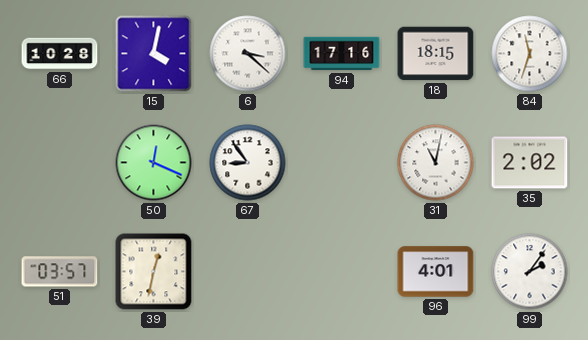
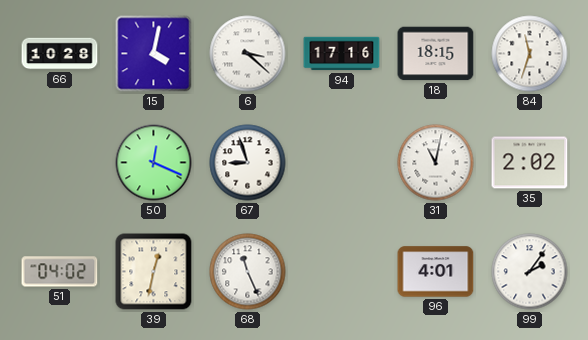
67: 8:54 -> 8:57
51: 03:57 -> 04:02
68: none -> 11:26
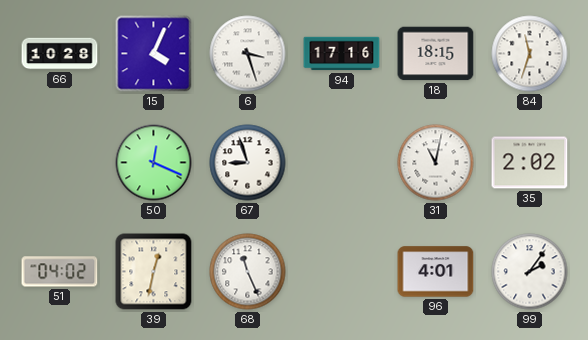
15: 4:02 -> 4:04
6: 3:22 -> 3:27
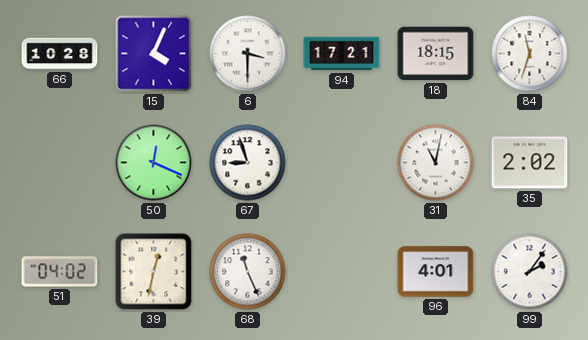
6: 3:27 -> 3:30
94: 17:16 -> 17:21
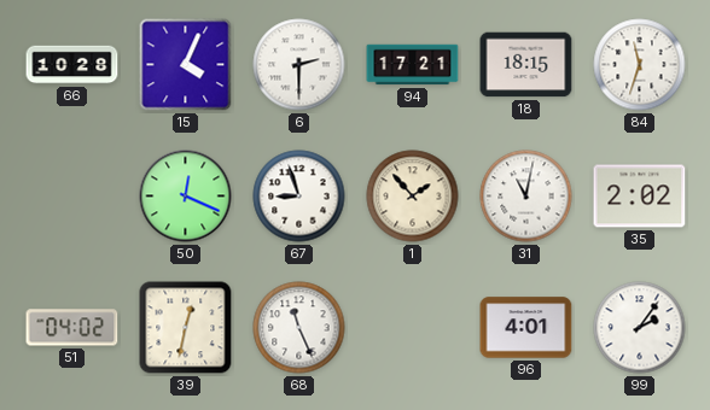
6: 3:30 -> 2:30
1: none -> 1:53
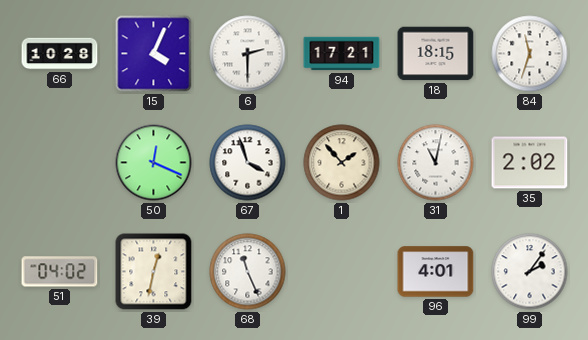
67: 8:57 -> 3:57
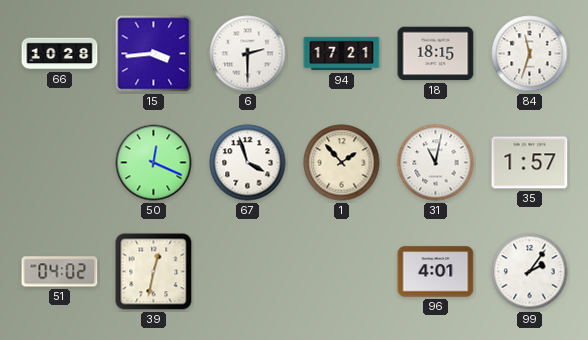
15: 4:04 -> 3:44
35: 2:02 -> 1:57
68: 11:26 -> none
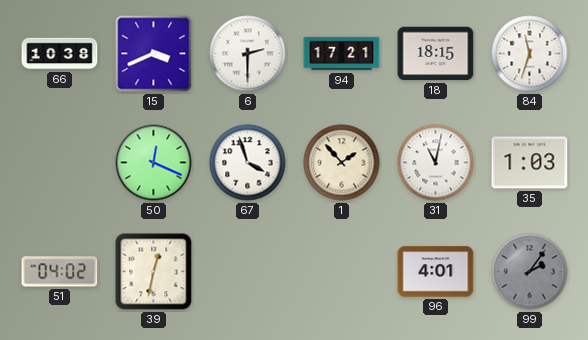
66: 10:28 -> 10:38
15: 3:44 -> 3:41
35: 1:57 -> 1:03
99 dial: white -> grey
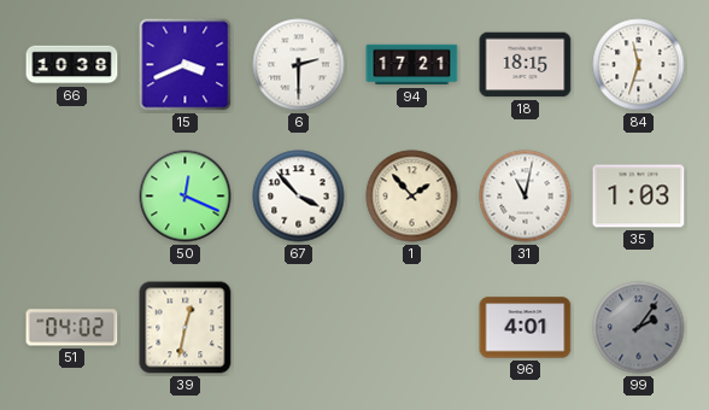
67: 3:57 -> 3:53
